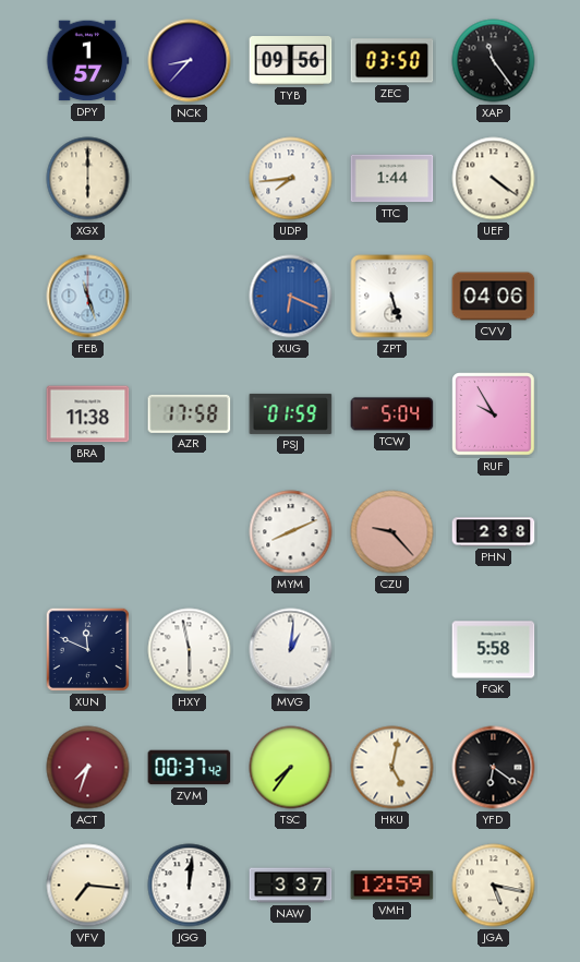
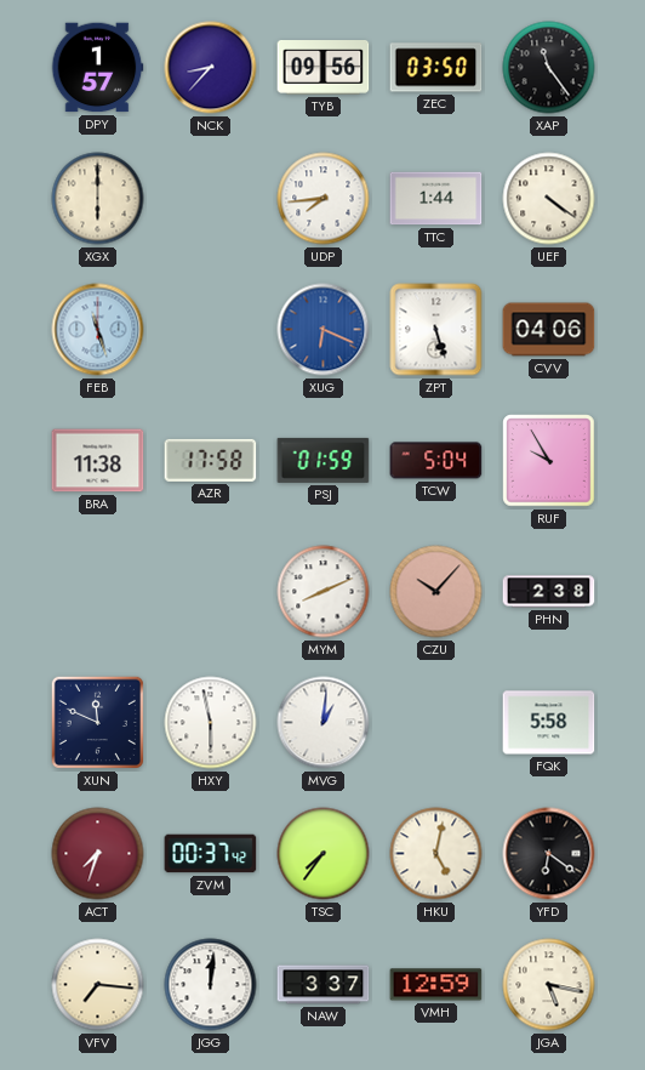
CZU: 9:23 -> 10:07
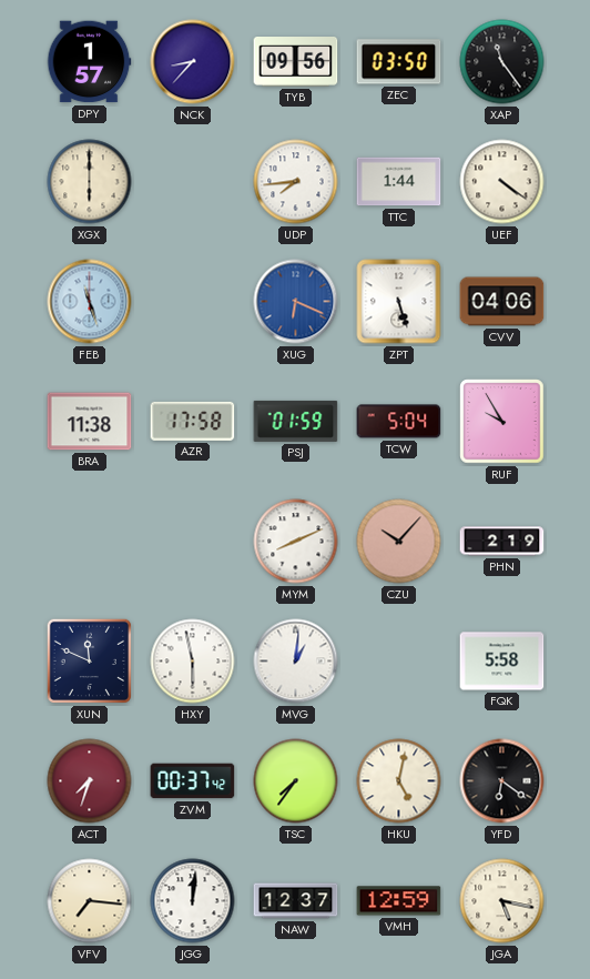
PHN: 2:38 -> 2:19
NAW: 3:37 -> 12:37
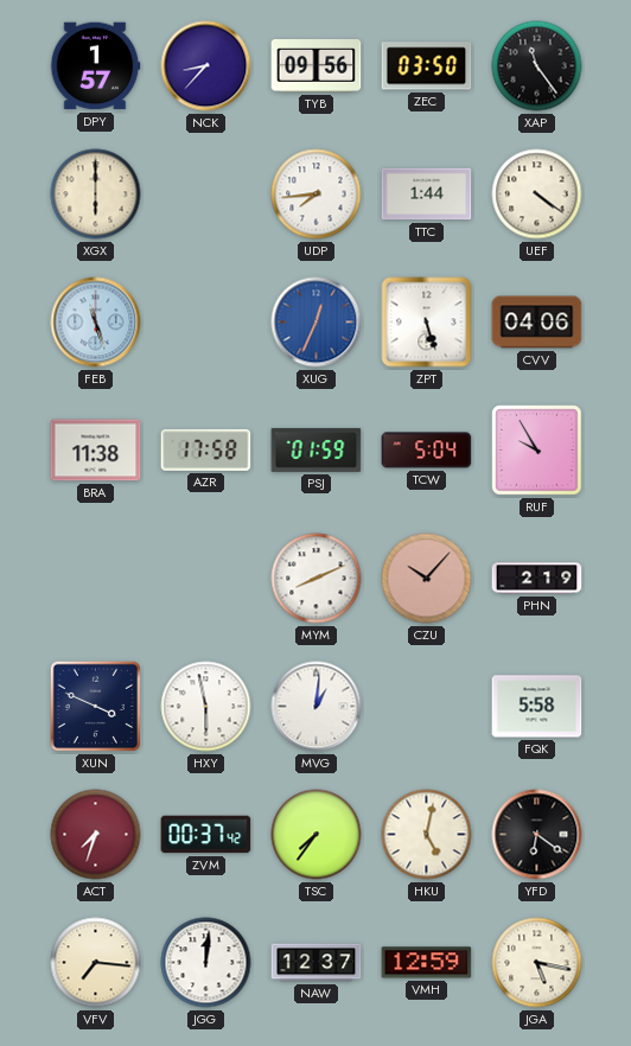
XUG: 6:19 -> 12:34
XUN: 11:49 -> 3:49
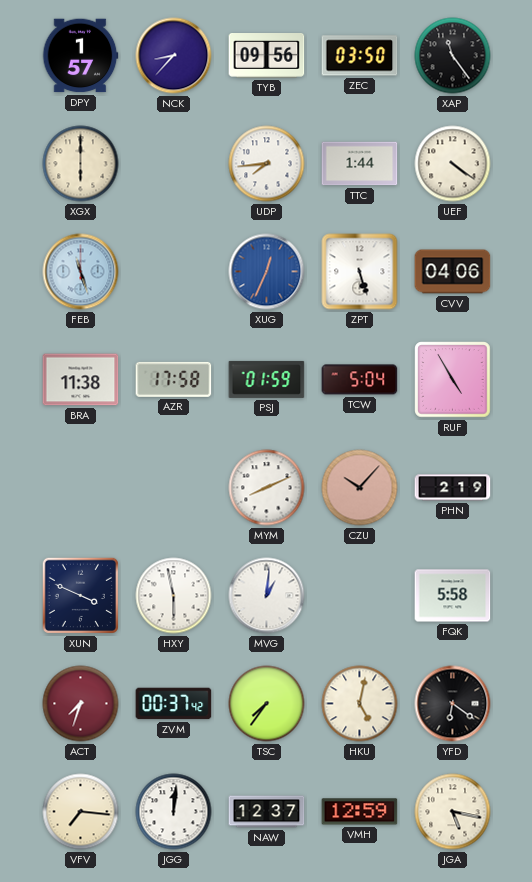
RUF: 9:55 -> 4:55
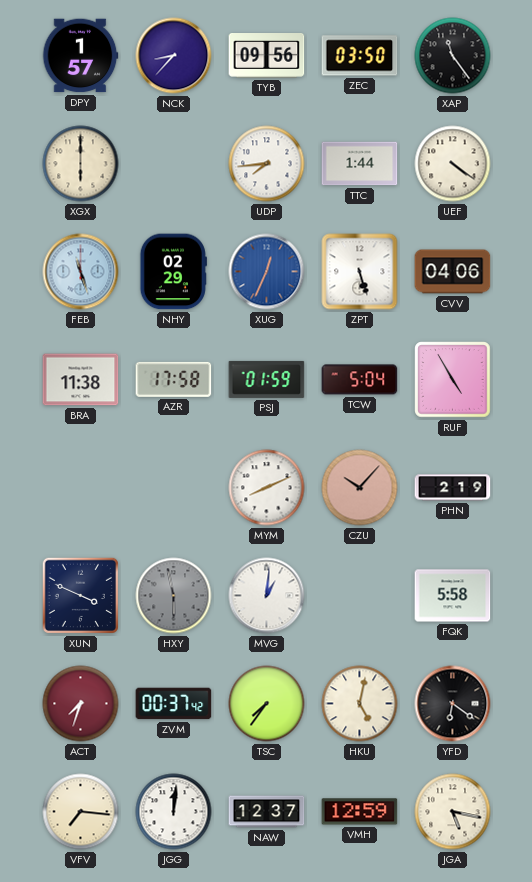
NHY: none -> 02:29
HXY dial: white -> grey
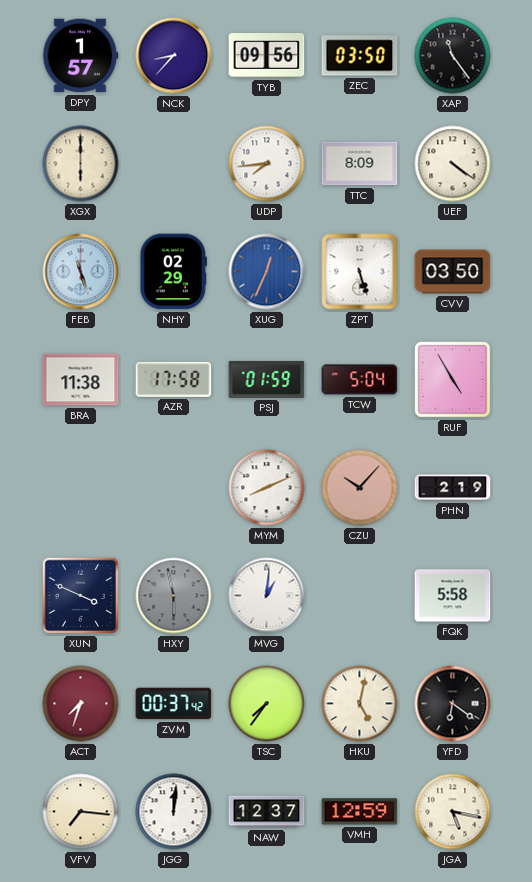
TTC: 1:44 -> 8:09
CVV: 04:06 -> 03:50
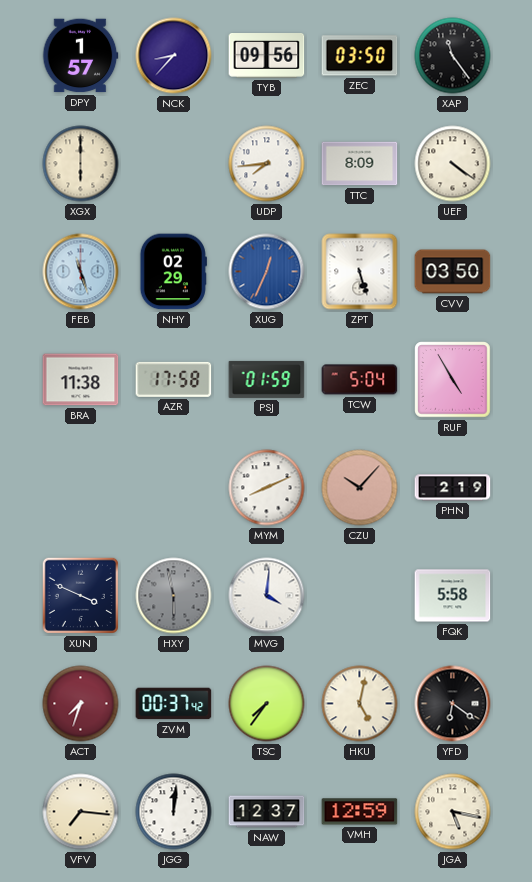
MVG: 1:01 -> 4:01
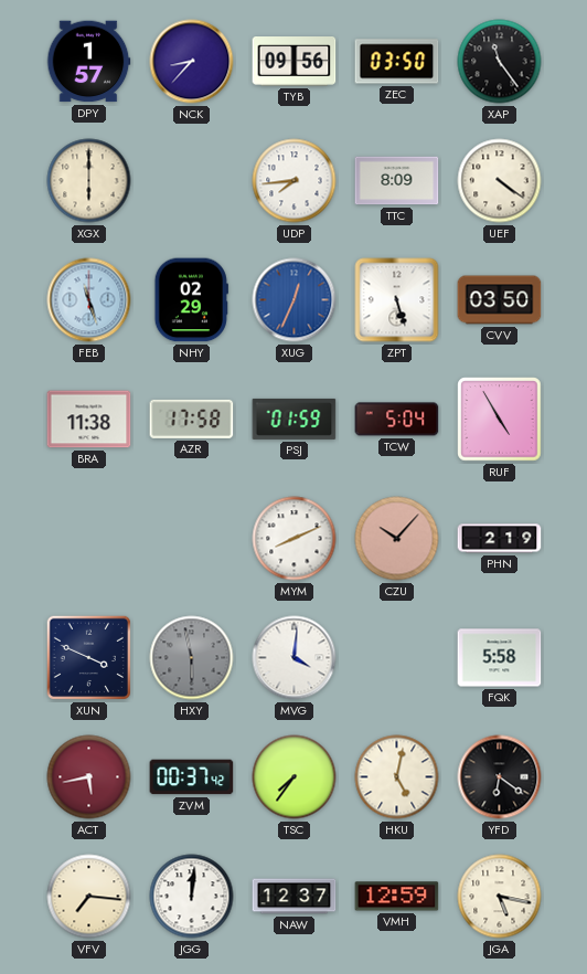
ACT: 7:33 -> 5:43
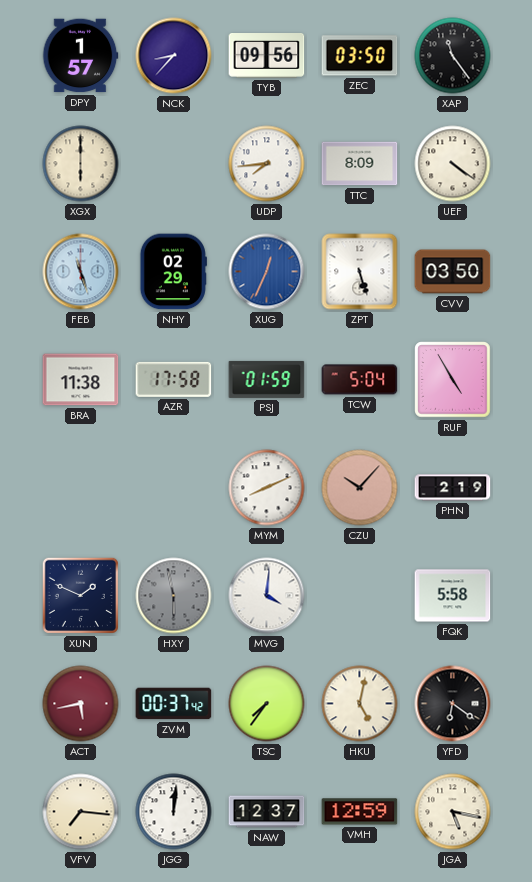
XUN: 3:49 -> 1:49
